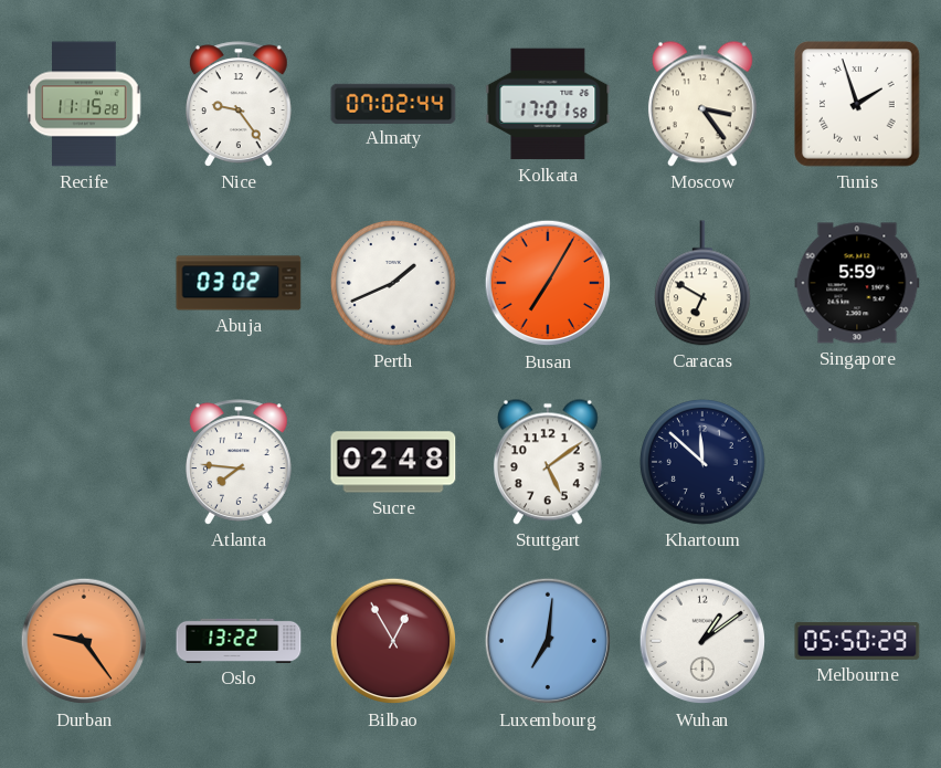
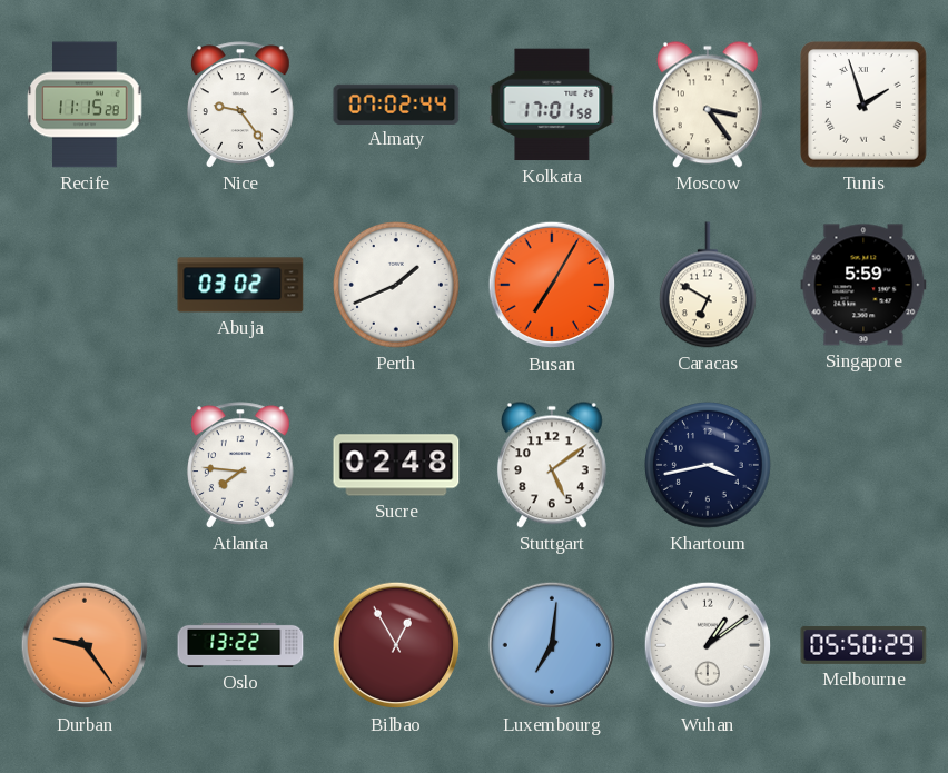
Khartoum: 11:52 -> 3:43
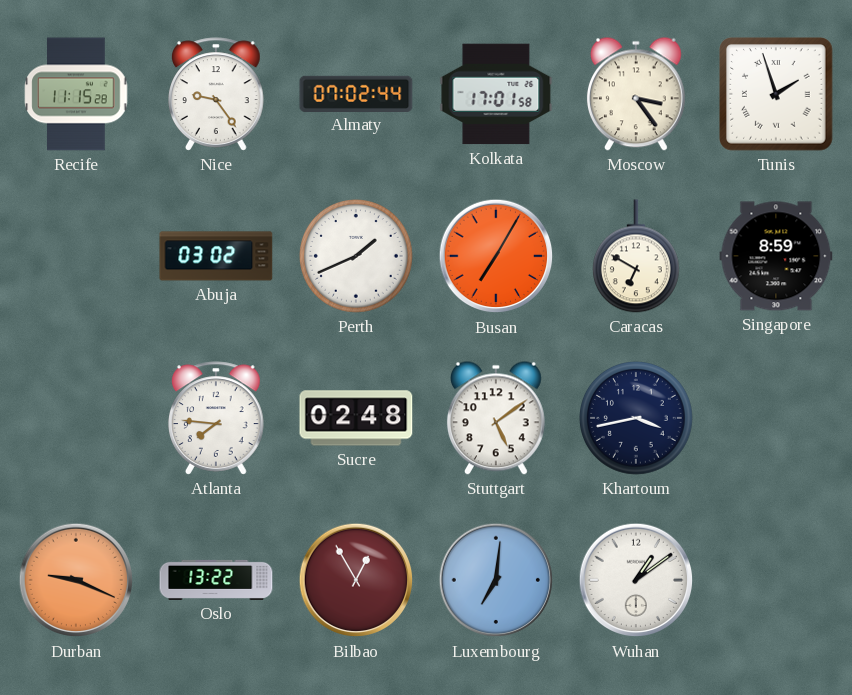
Singapore: 5:59 -> 8:59
Durban: 9:24 -> 9:19
Melbourne: 05:50 -> none
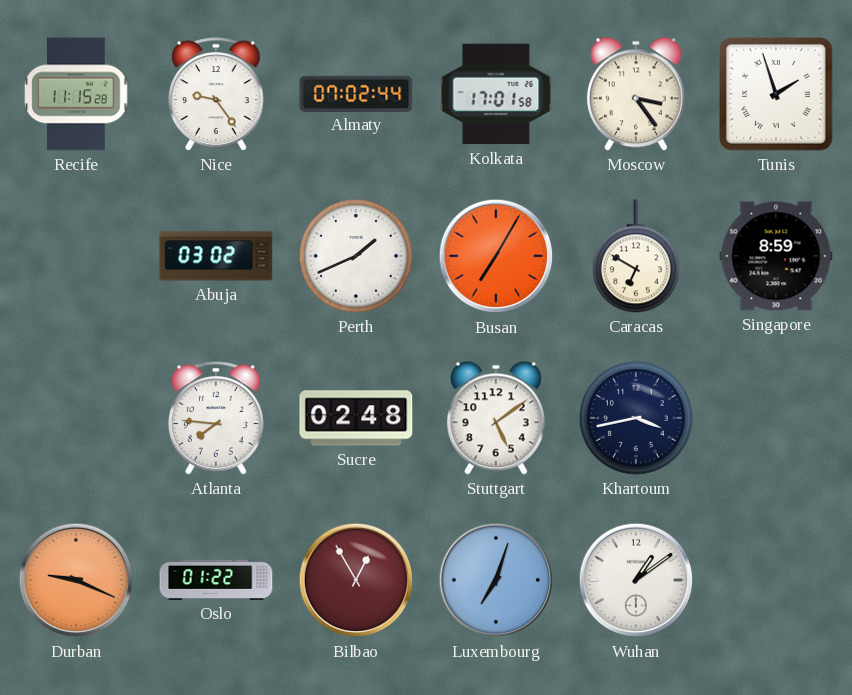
Oslo: 13:22 -> 01:22
Luxembourg: 7:01 -> 7:03
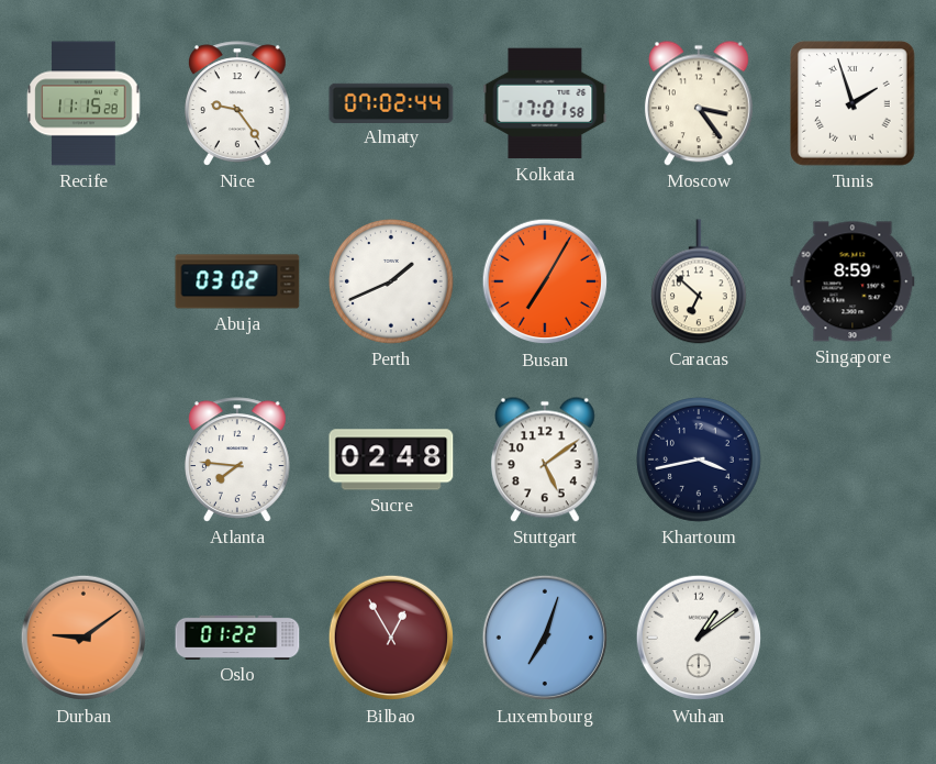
Caracas: 6:50 -> 6:52
Durban: 9:19 -> 9:09
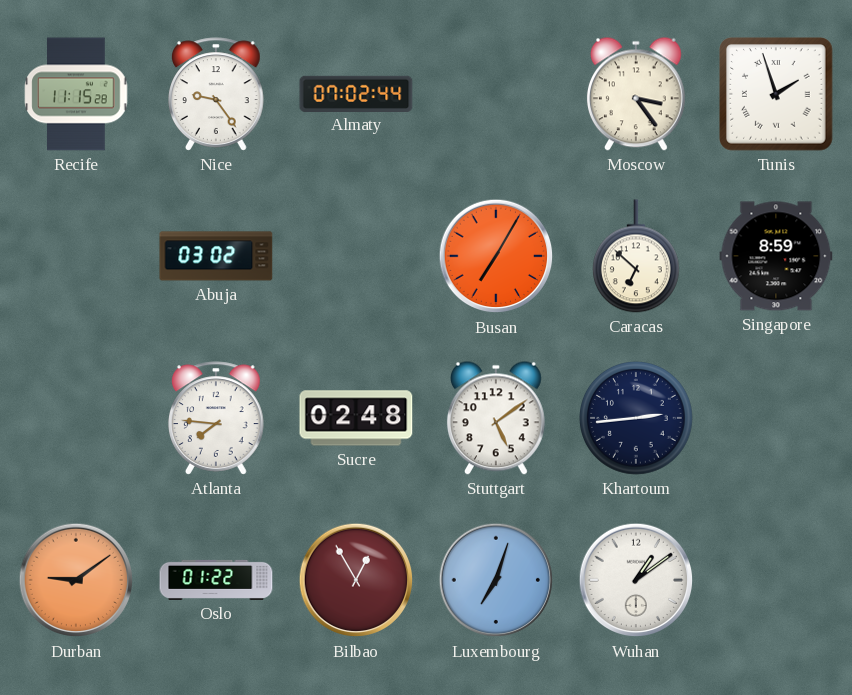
Kolkata: 17:01 -> none
Perth: 1:41 -> none
Khartoum: 3:43 -> 2:44
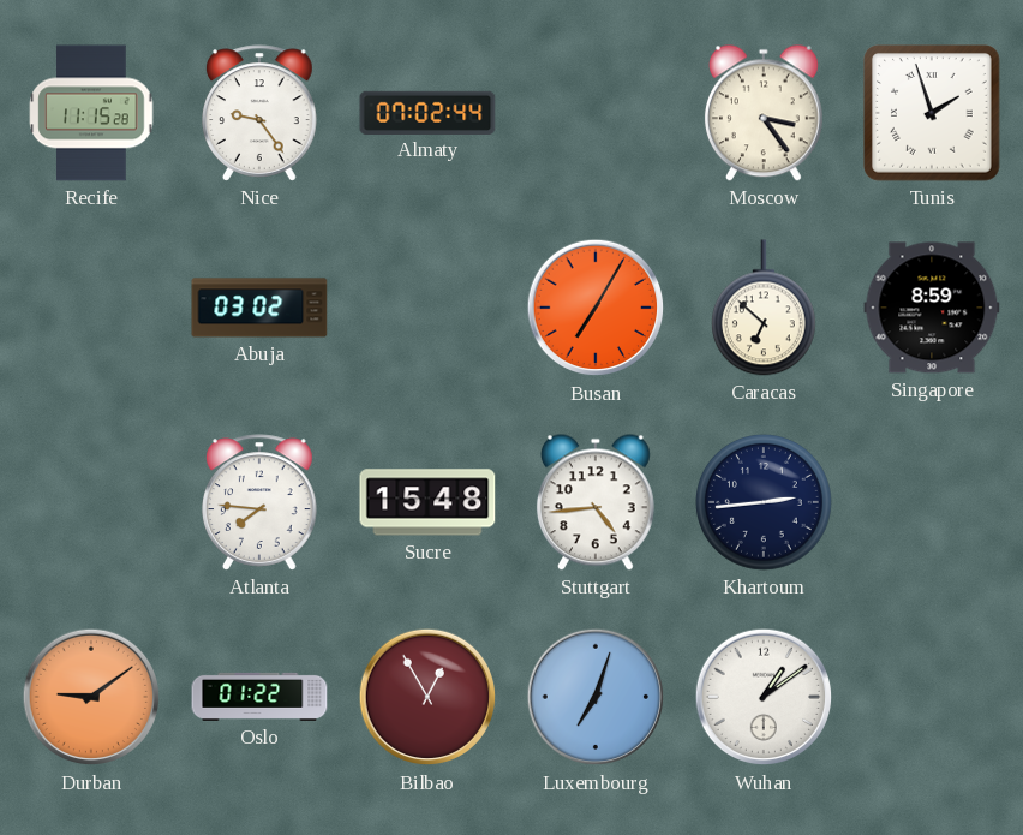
Sucre: 02:48 -> 15:48
Stuttgart: 5:09 -> 4:44
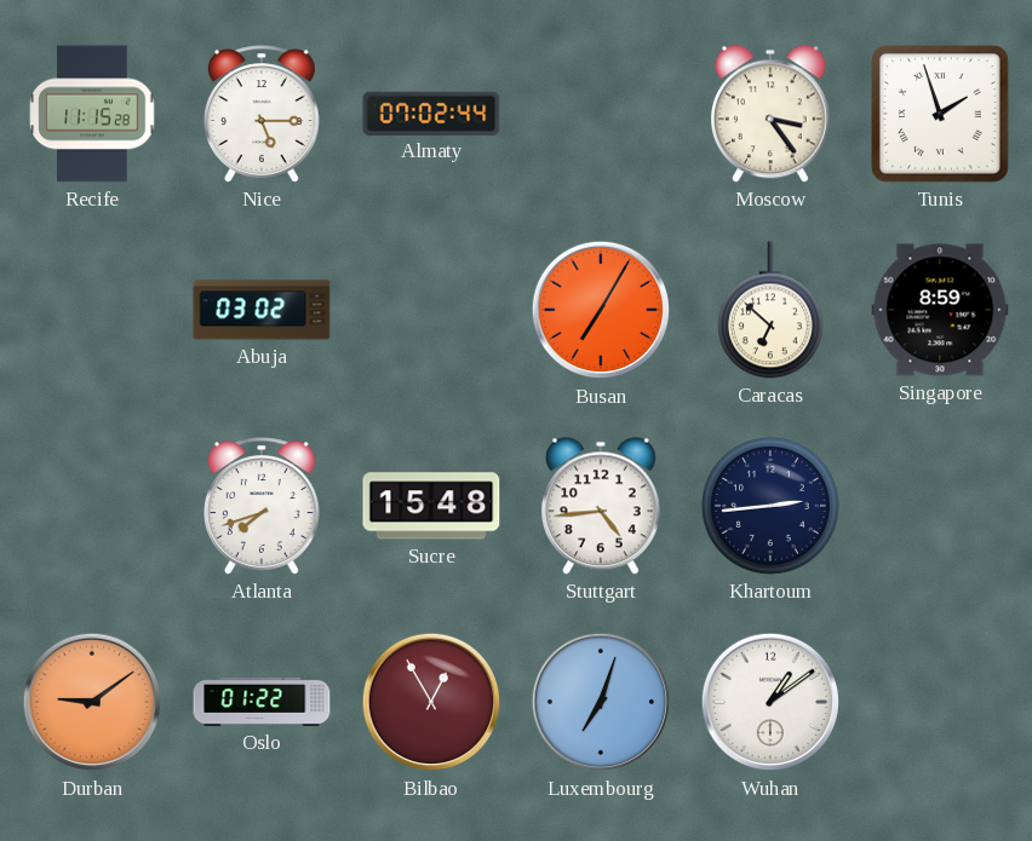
Nice: 9:24 -> 5:15
Atlanta: 7:46 -> 7:42
